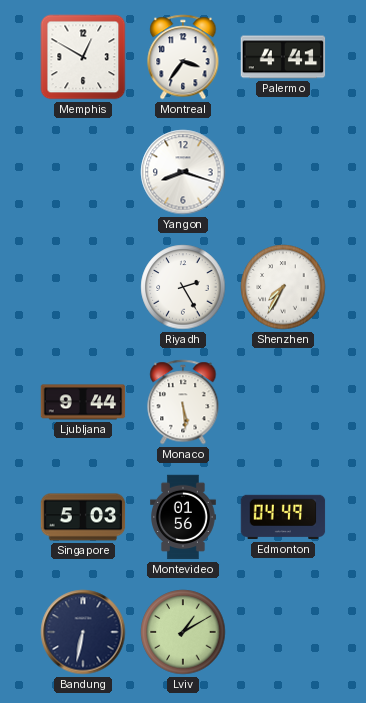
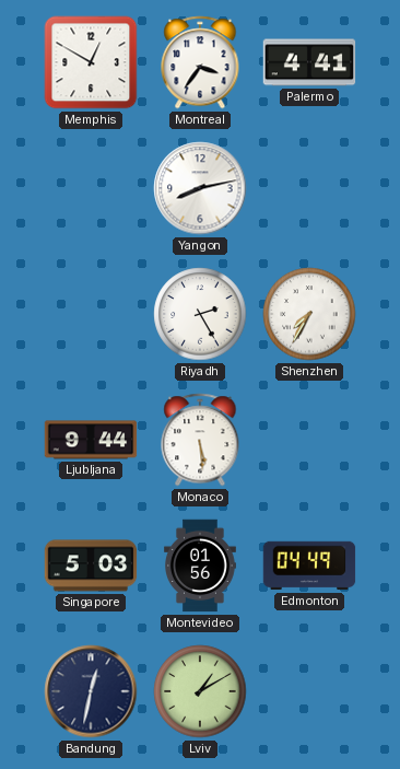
Yangon: 8:18 -> 8:13
Bandung: 6:32 -> 12:32
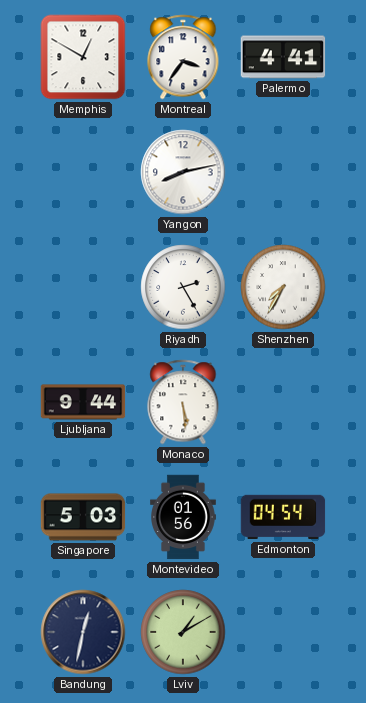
Edmonton: 04:49 -> 04:54
